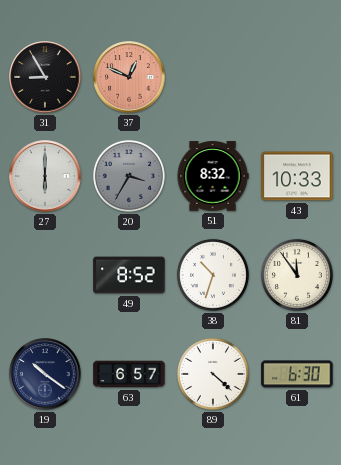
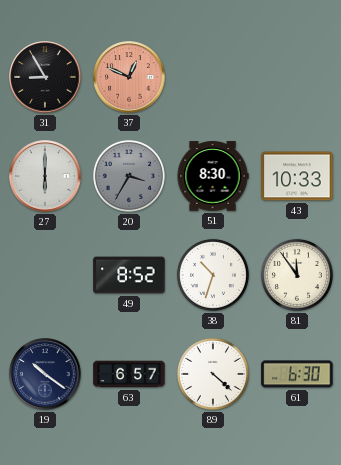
51: 8:32 -> 8:30
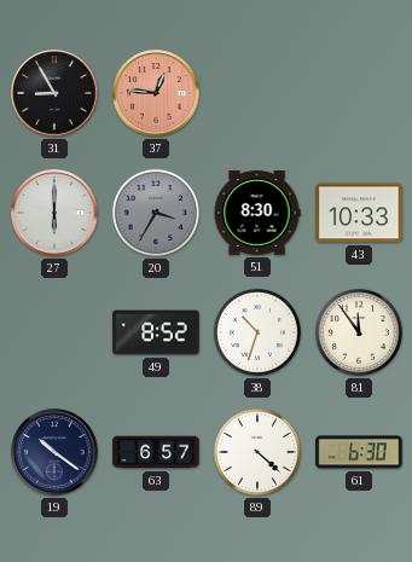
37: 12:49 -> 12:46
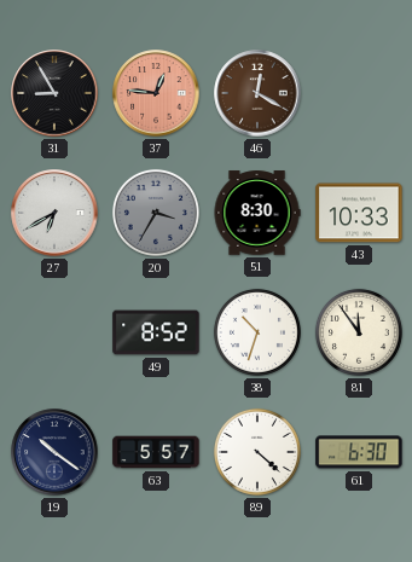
46: none -> 12:20
27: 6:00 -> 6:40
63: 6:57 -> 5:57
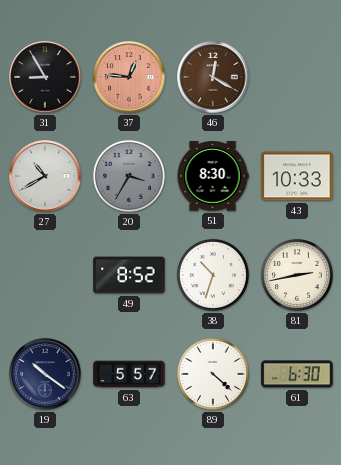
27: 6:40 -> 10:40
81: 11:54 -> 2:43
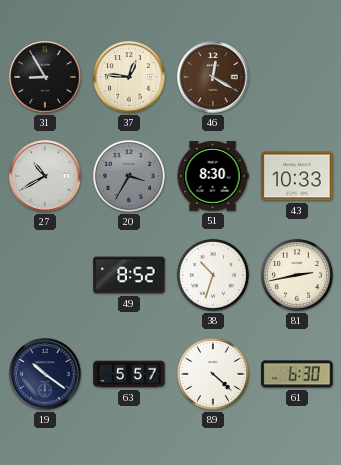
37 dial: salmon -> cream
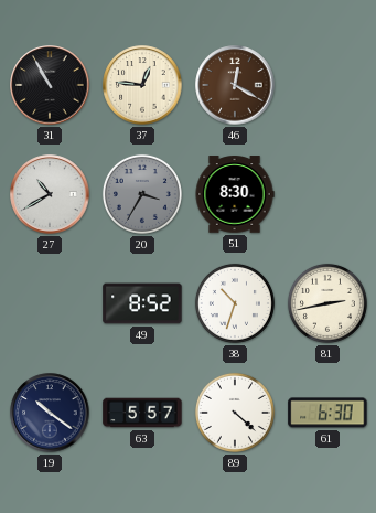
31: 8:55 -> 10:55
43: 10:33 -> none
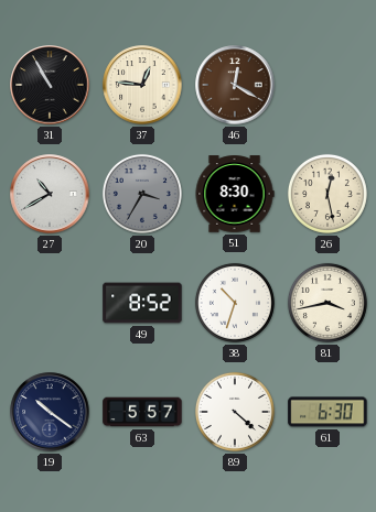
26: none -> 12:28
81: 2:43 -> 3:43
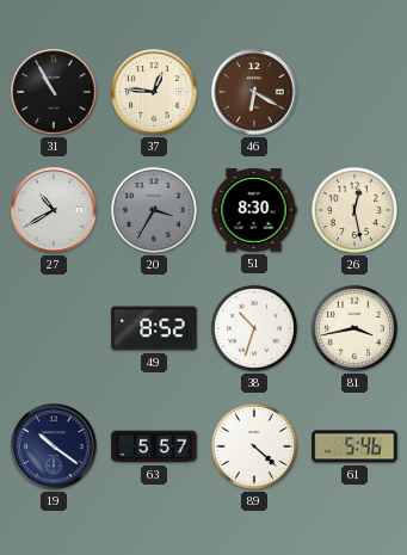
46: 12:20 -> 6:20
61: 6:30 -> 5:46
